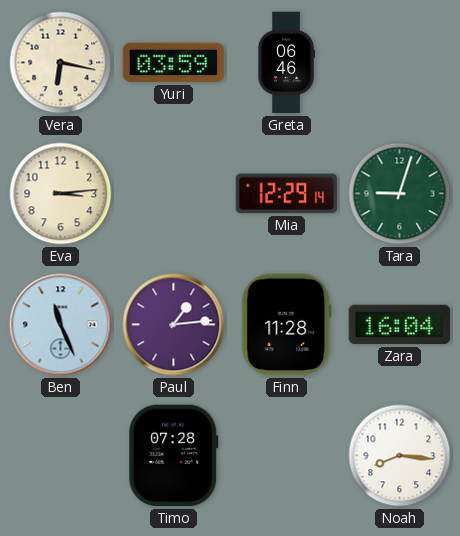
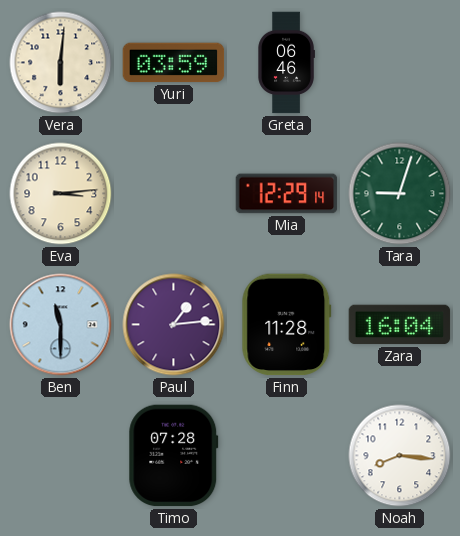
Vera: 6:17 -> 6:01
Ben: 11:26 -> 11:30
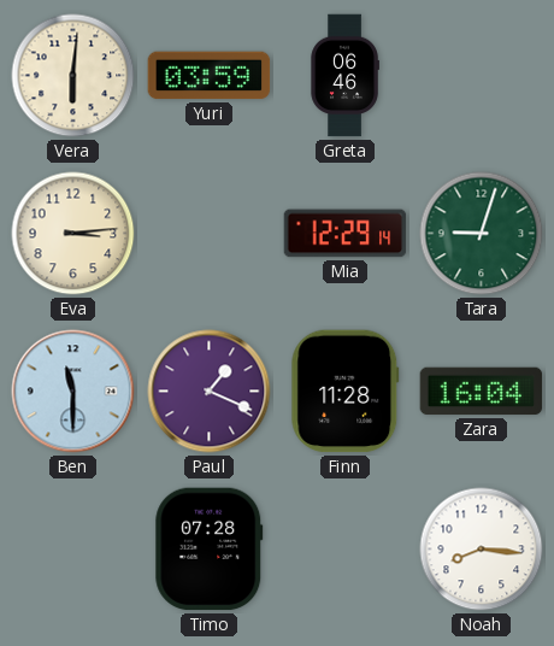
Paul: 1:14 -> 1:19
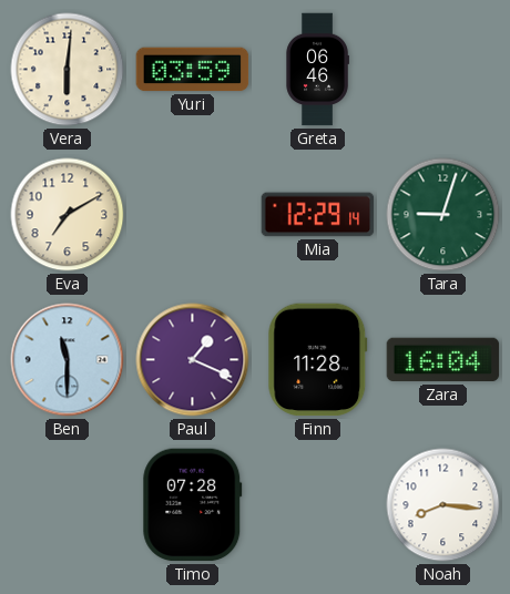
Eva: 3:14 -> 7:10
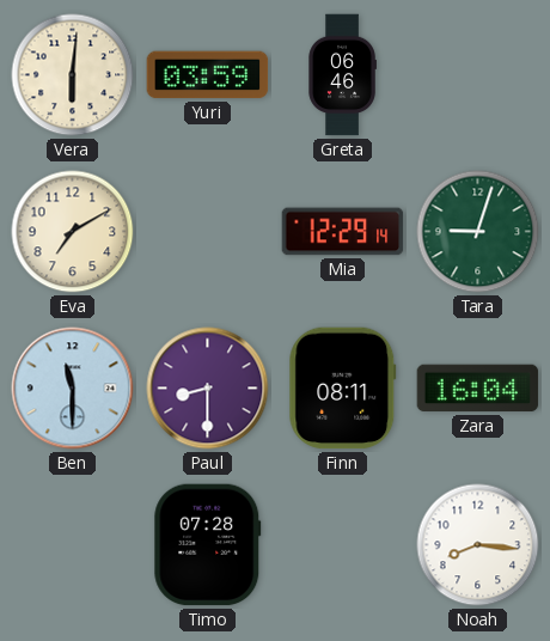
Paul: 1:19 -> 8:30
Finn: 11:28 -> 08:11
